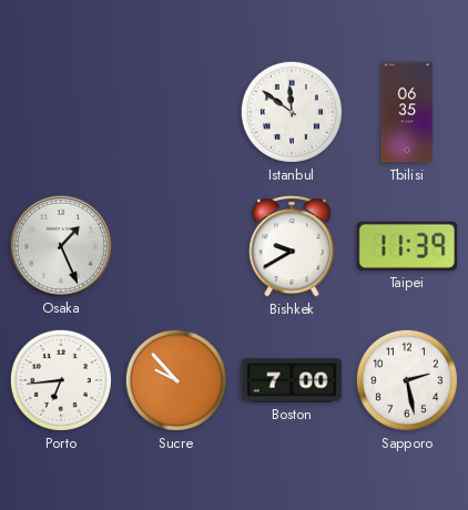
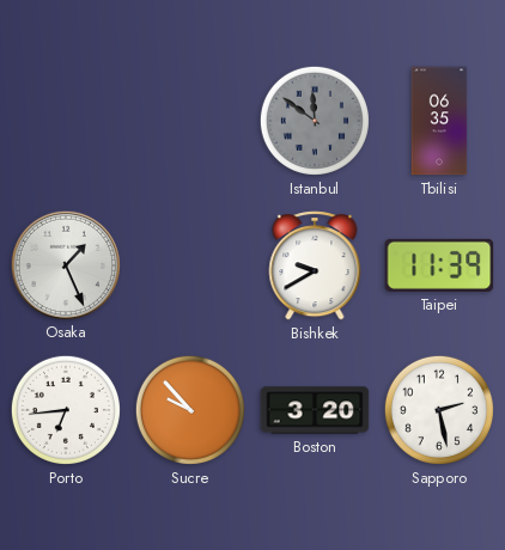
Istanbul dial: white -> grey
Boston: 7:00 -> 3:20
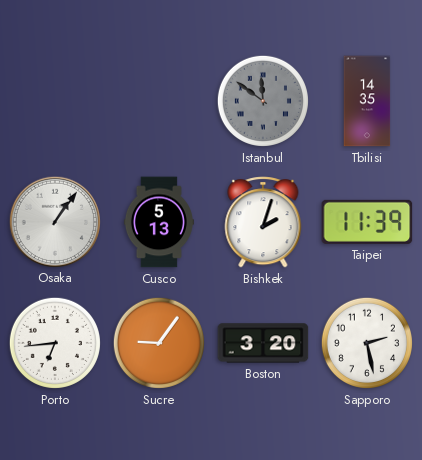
Tbilisi: 06:35 -> 14:35
Osaka: 1:26 -> 1:06
Cusco: none -> 5:13
Bishkek: 9:40 -> 2:03
Sucre: 9:53 -> 9:06
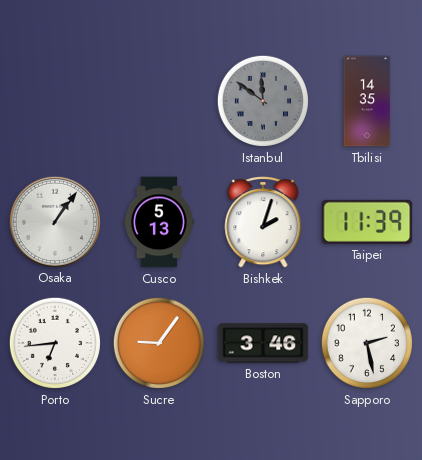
Boston: 3:20 -> 3:46
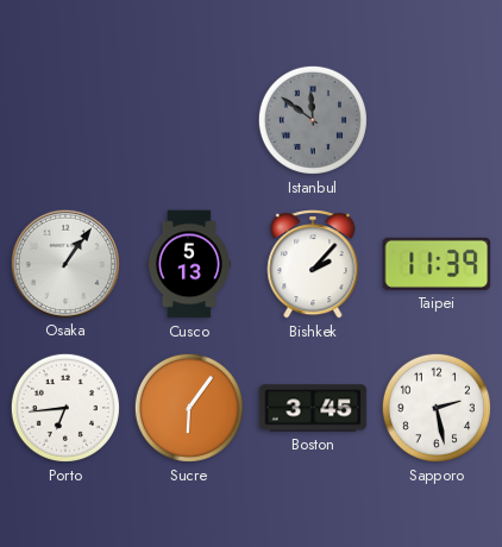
Tbilisi: 14:35 -> none
Bishkek: 2:03 -> 2:07
Sucre: 9:06 -> 6:06
Boston: 3:46 -> 3:45
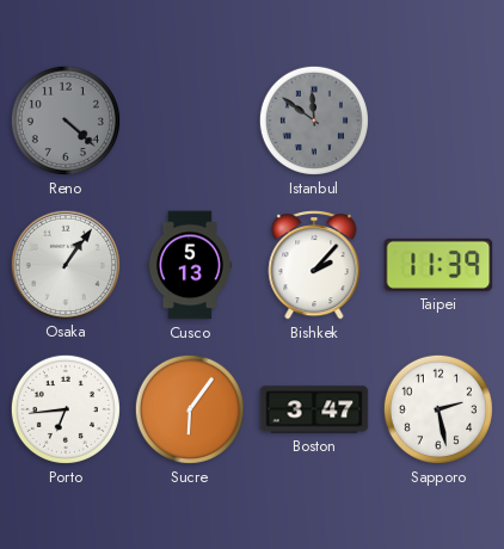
Reno: none -> 4:22
Boston: 3:45 -> 3:47
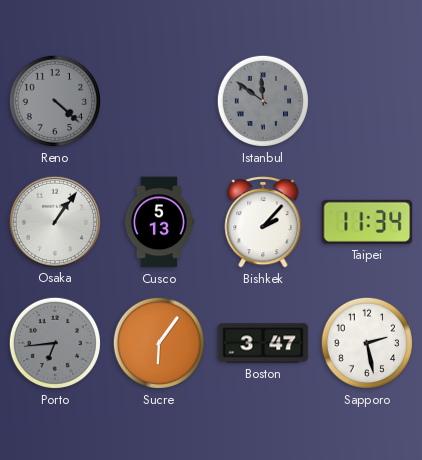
Taipei: 11:39 -> 11:34
Porto dial: white -> grey
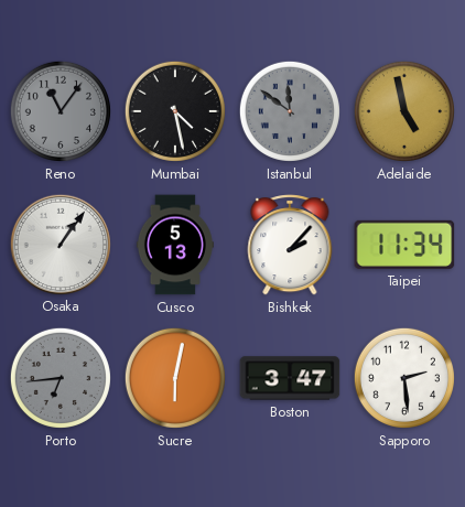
Reno: 4:22 -> 11:06
Mumbai: none -> 4:28
Adelaide: none -> 4:58
Sucre: 6:06 -> 6:02
Sapporo: 2:28 -> 2:29
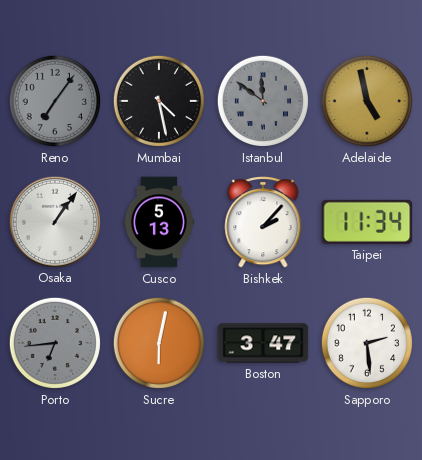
Reno: 11:06 -> 7:06
